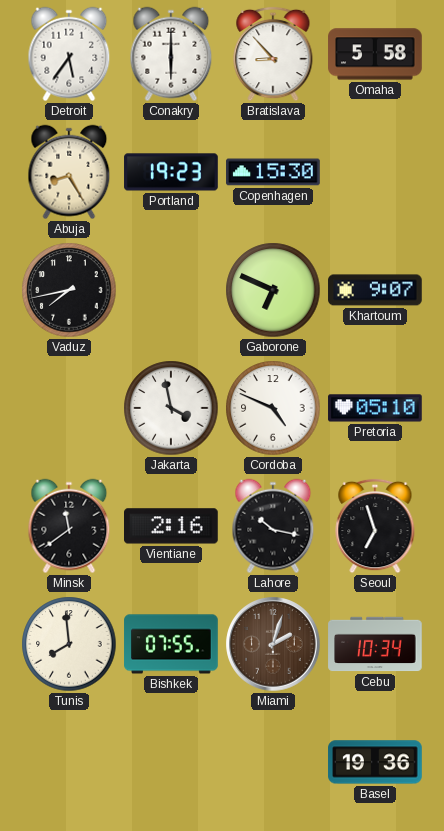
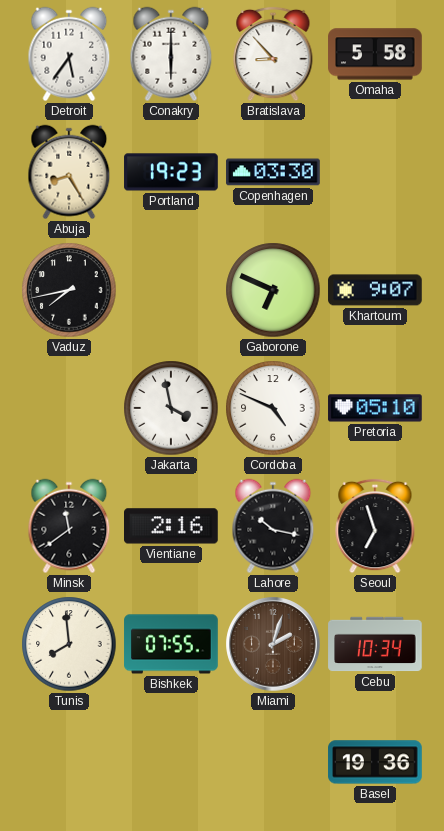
Copenhagen: 15:30 -> 03:30
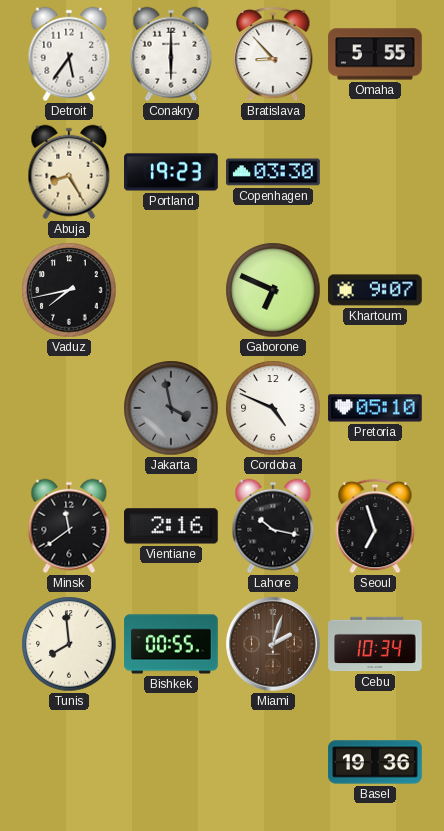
Omaha: 5:58 -> 5:55
Jakarta dial: white -> grey
Bishkek: 07:55 -> 00:55
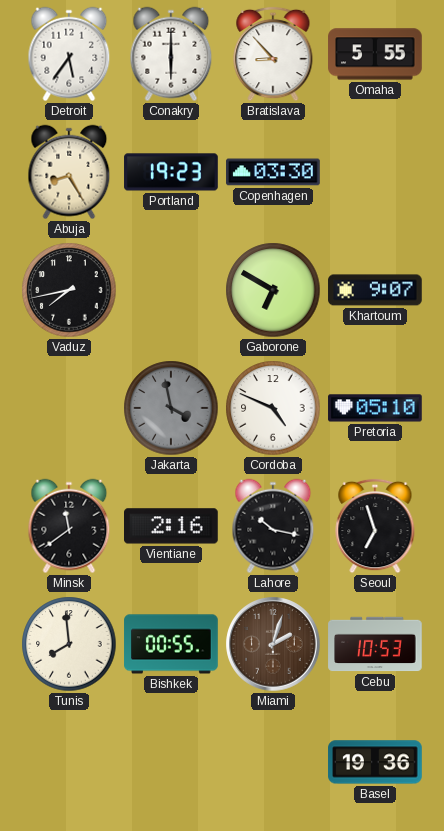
Gaborone: 6:49 -> 6:50
Cebu: 10:34 -> 10:53
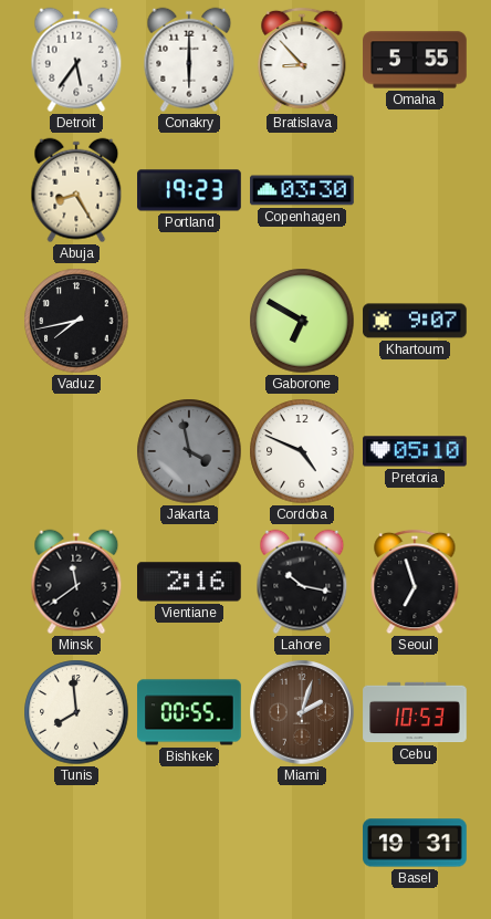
Basel: 19:36 -> 19:31
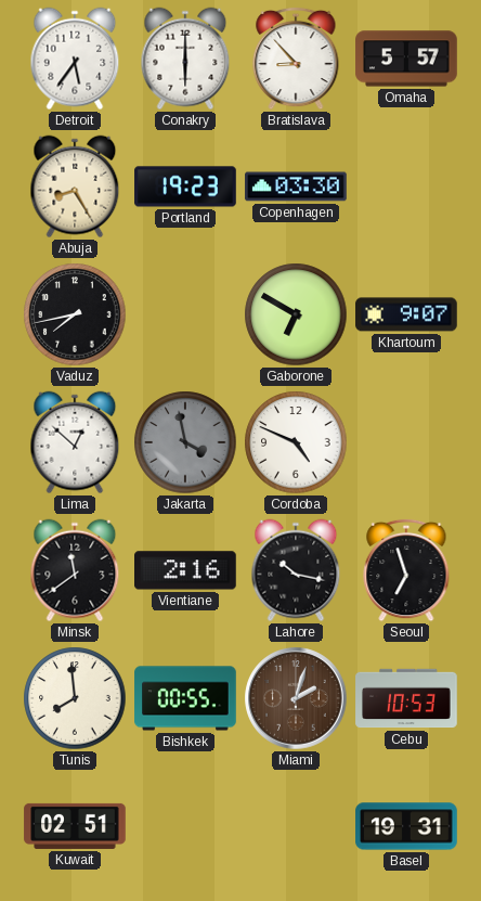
Omaha: 5:55 -> 5:57
Lima: none -> 12:52
Pretoria: 05:10 -> none
Kuwait: none -> 02:51
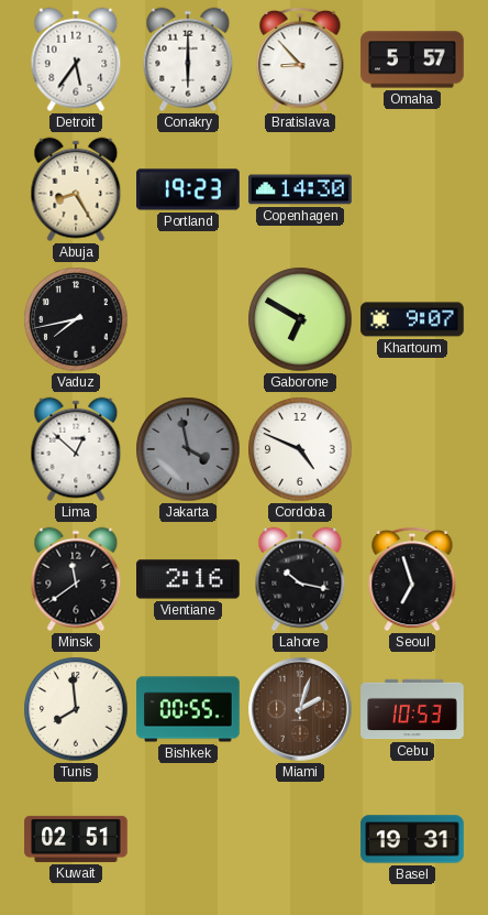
Copenhagen: 03:30 -> 14:30
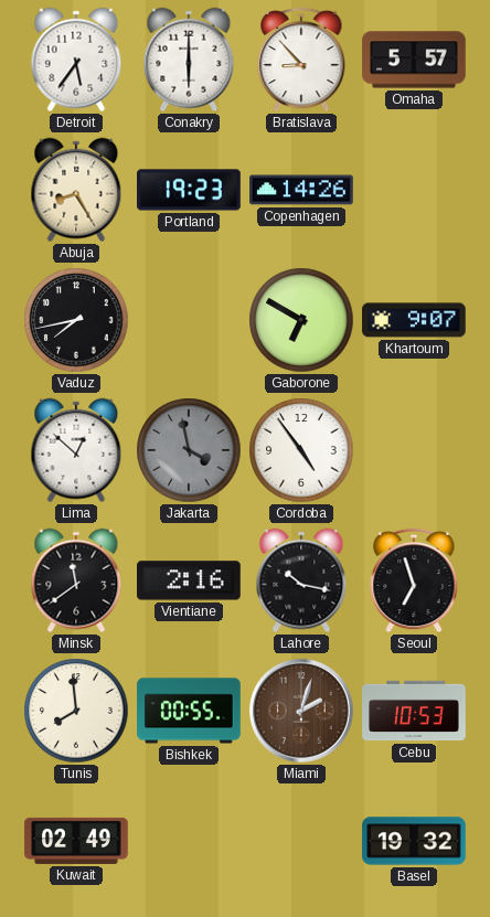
Copenhagen: 14:30 -> 14:26
Cordoba: 4:49 -> 4:54
Kuwait: 02:51 -> 02:49
Basel: 19:31 -> 19:32
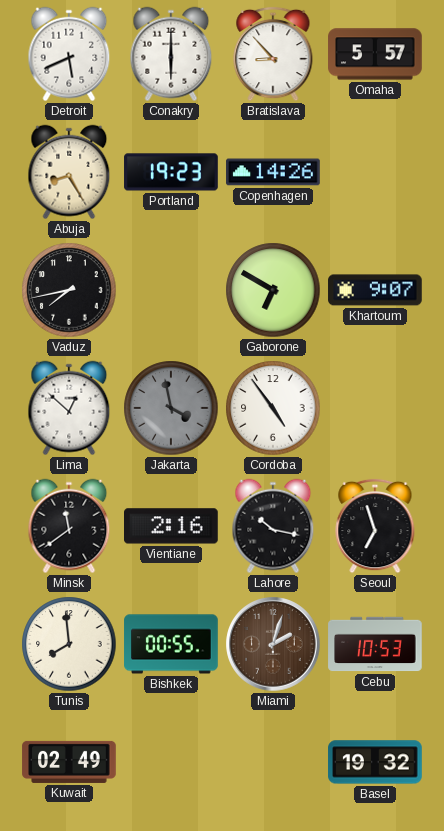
Detroit: 5:36 -> 5:41
